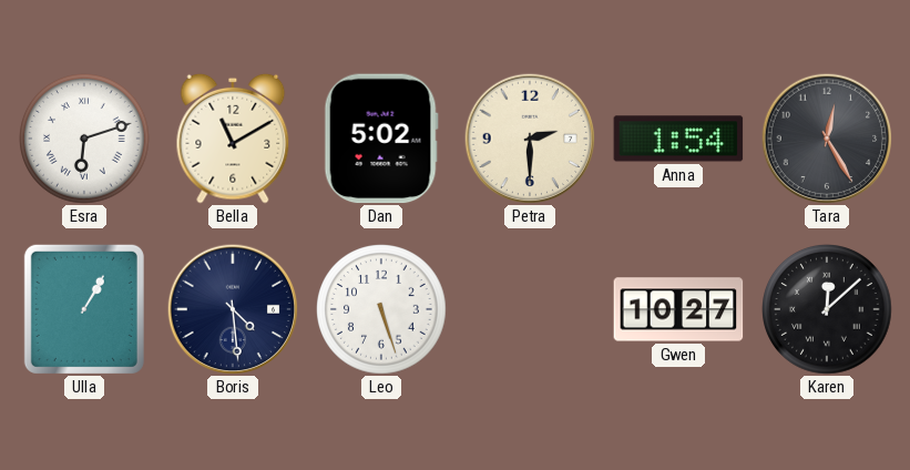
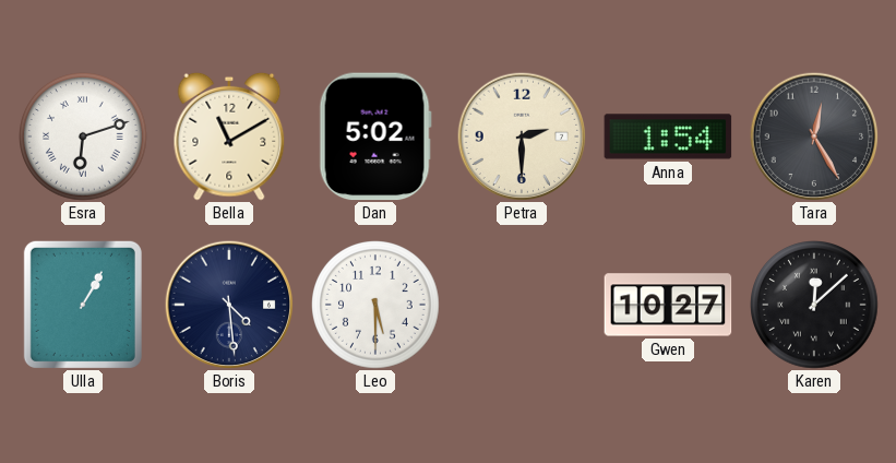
Leo: 5:27 -> 5:30
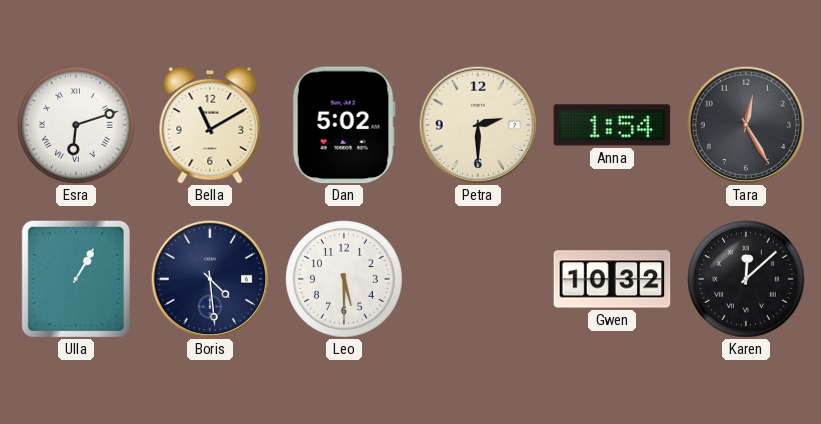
Gwen: 10:27 -> 10:32
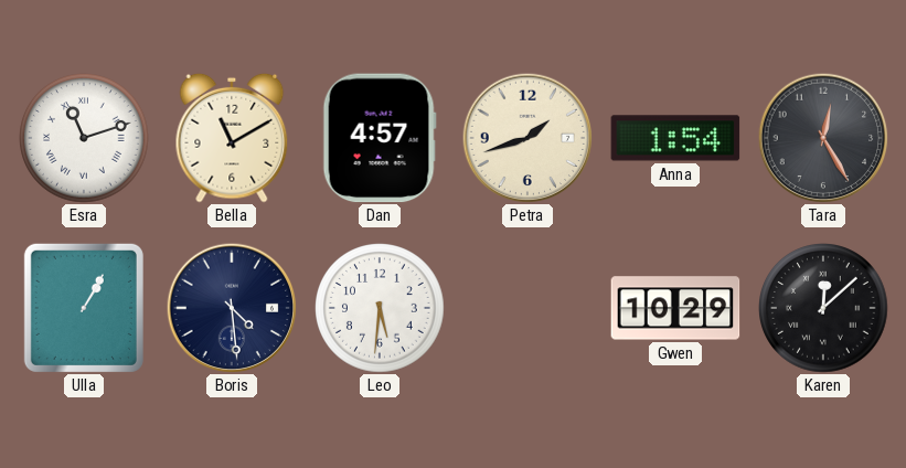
Esra: 6:12 -> 11:12
Dan: 5:02 -> 4:57
Petra: 2:30 -> 1:42
Leo: 5:30 -> 5:31
Gwen: 10:32 -> 10:29
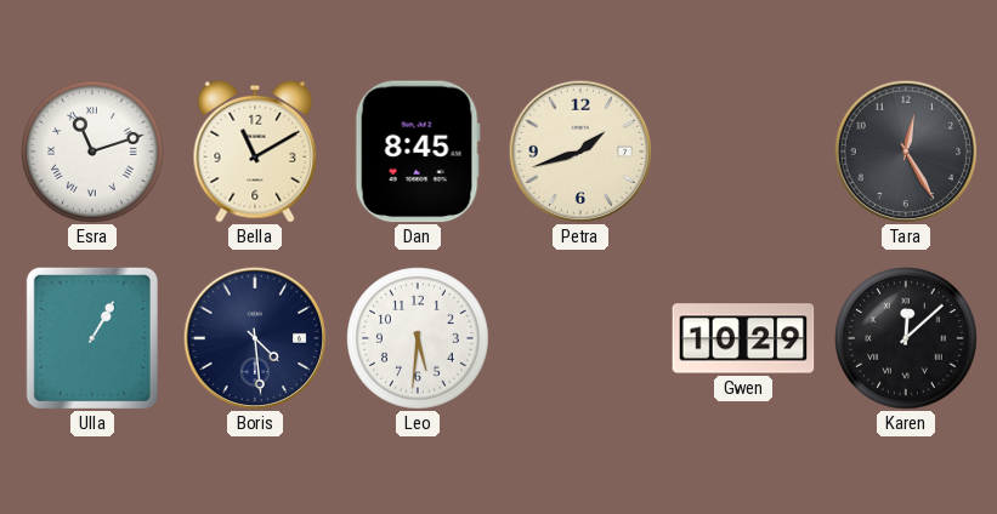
Dan: 4:57 -> 8:45
Anna: 1:54 -> none
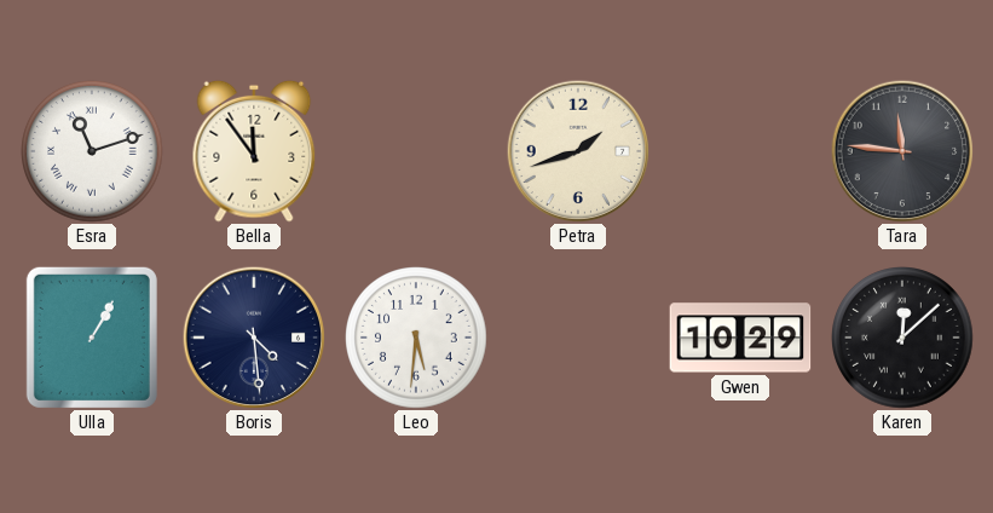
Bella: 11:10 -> 11:54
Dan: 8:45 -> none
Tara: 12:25 -> 11:46
